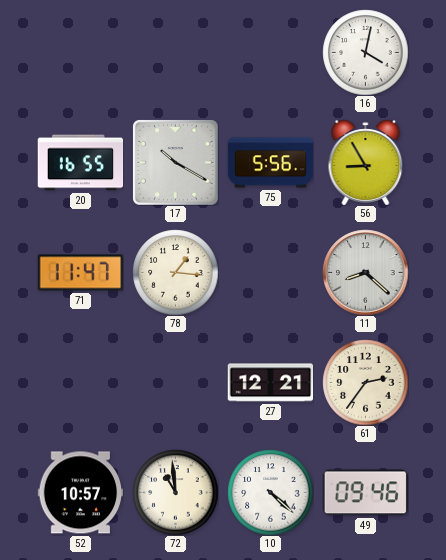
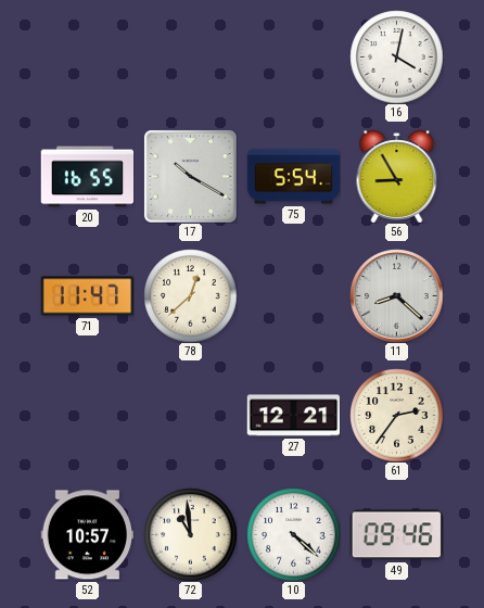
75: 5:56 -> 5:54
78: 1:16 -> 12:38
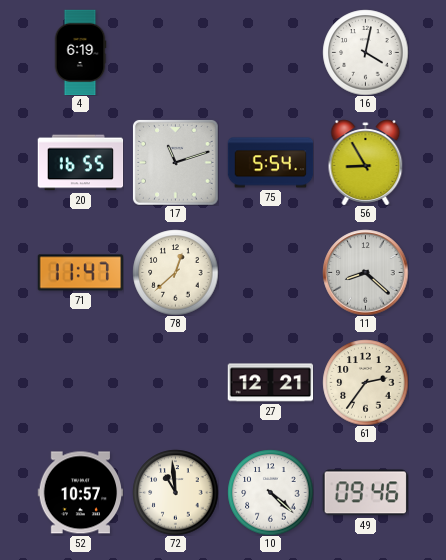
4: none -> 6:19
17: 10:20 -> 11:12
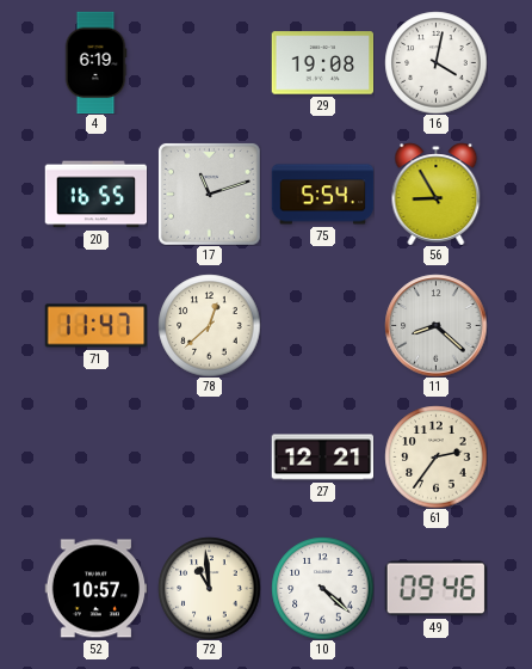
29: none -> 19:08
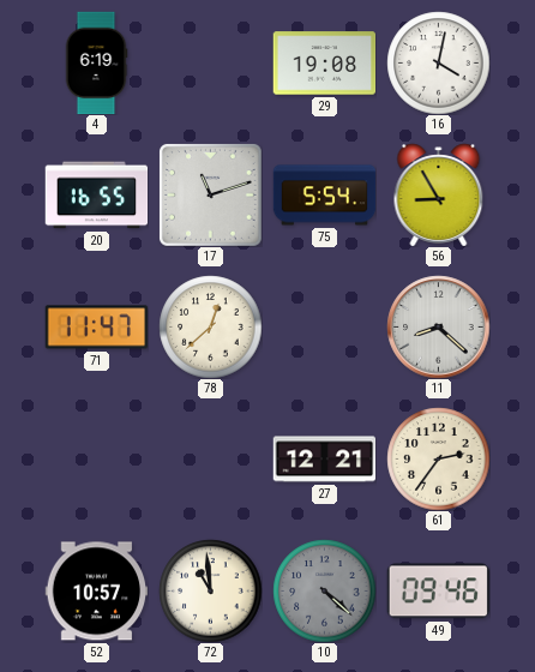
10 dial: white -> grey
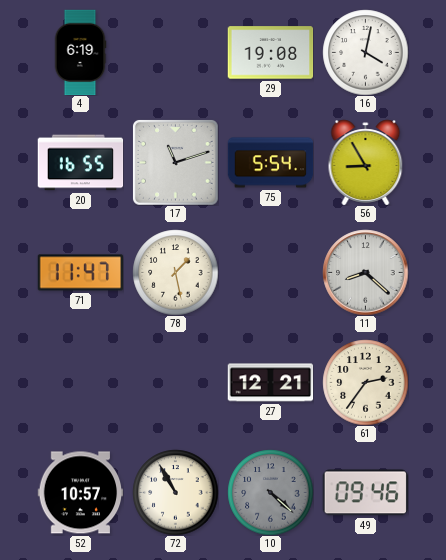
78: 12:38 -> 1:28
72: 10:59 -> 10:55
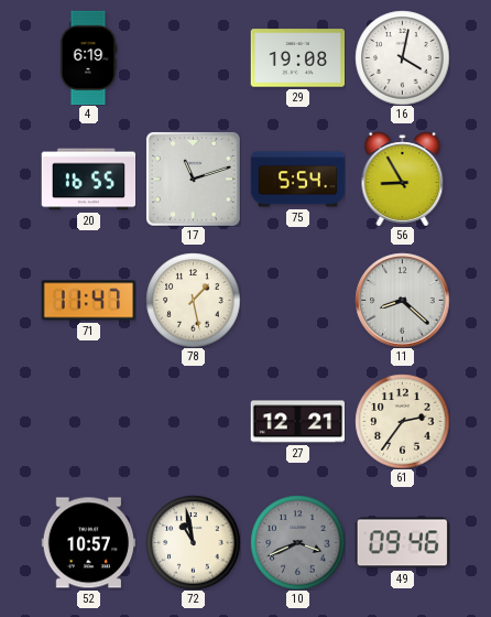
72: 10:55 -> 10:58
10: 4:22 -> 3:41
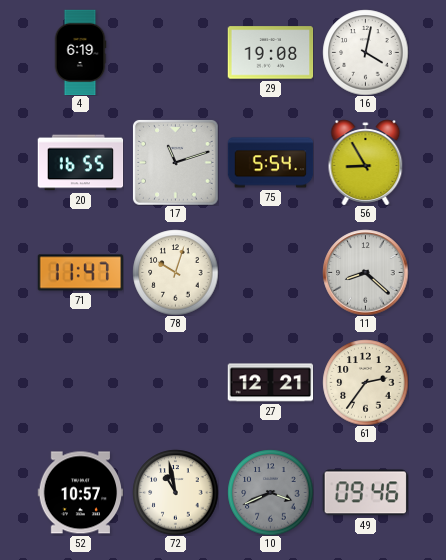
78: 1:28 -> 10:03
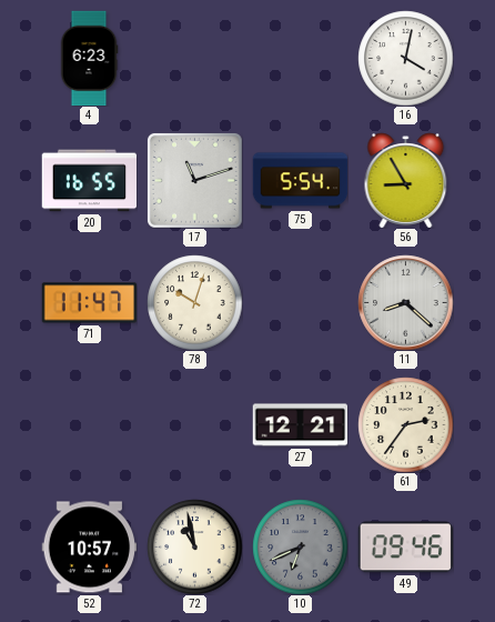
4: 6:19 -> 6:23
29: 19:08 -> none
10: 3:41 -> 6:41
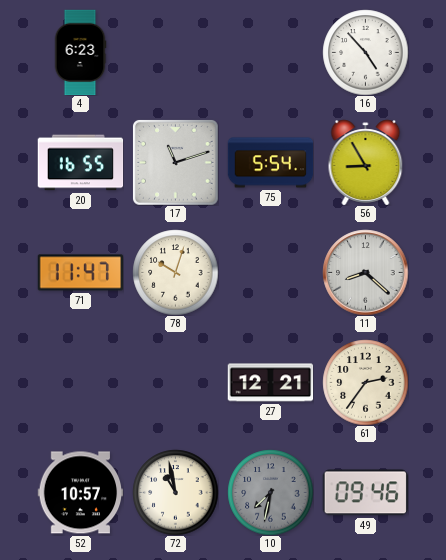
16: 4:02 -> 4:53
10: 6:41 -> 7:32
